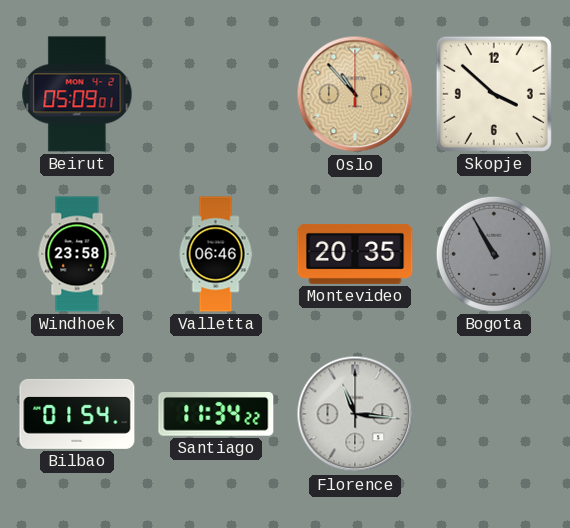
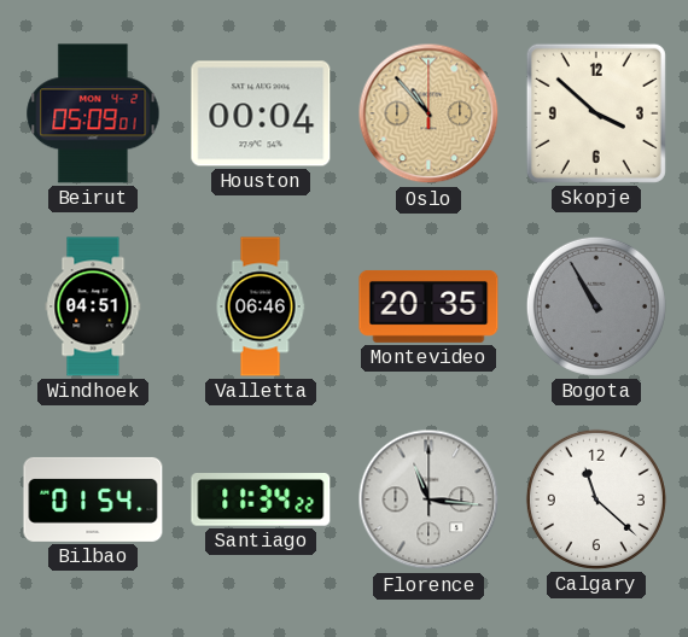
Houston: none -> 00:04
Windhoek: 23:58 -> 04:51
Calgary: none -> 11:22
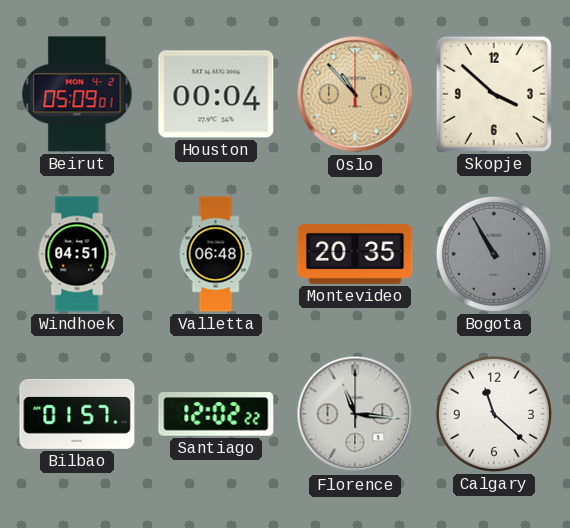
Valletta: 06:46 -> 06:48
Bilbao: 01:54 -> 01:57
Santiago: 11:34 -> 12:02
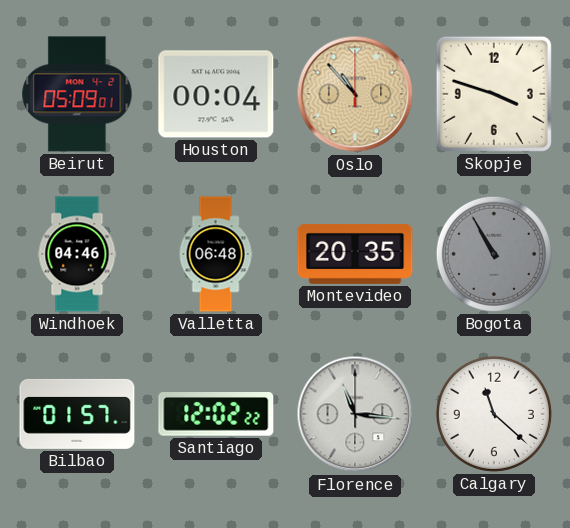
Skopje: 3:52 -> 3:48
Windhoek: 04:51 -> 04:46
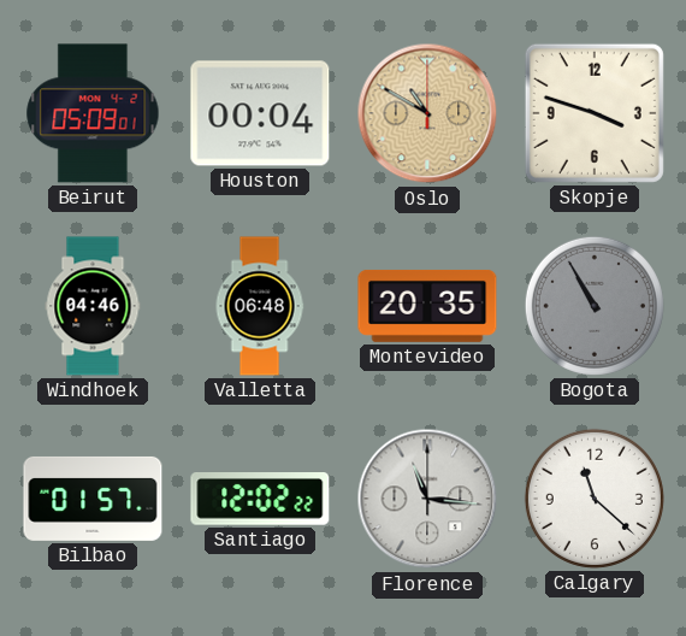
Oslo: 10:53 -> 10:50
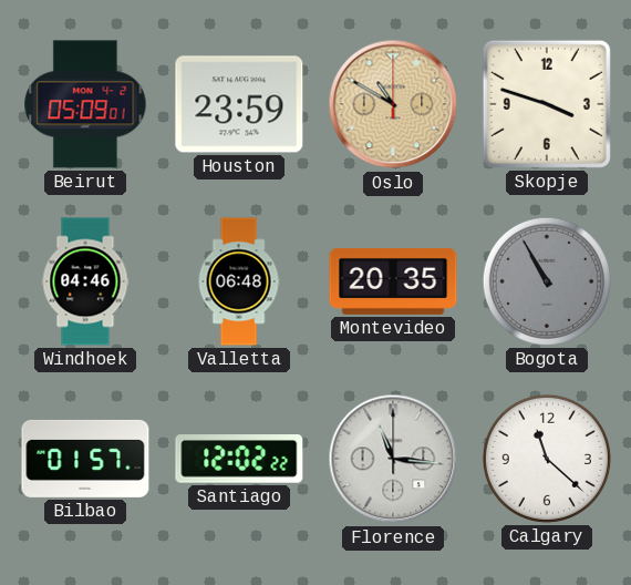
Houston: 00:04 -> 23:59
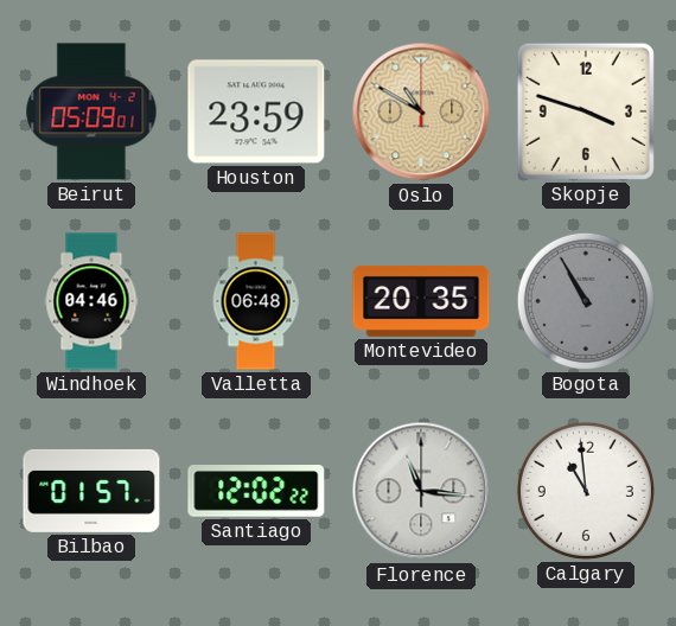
Calgary: 11:22 -> 10:59
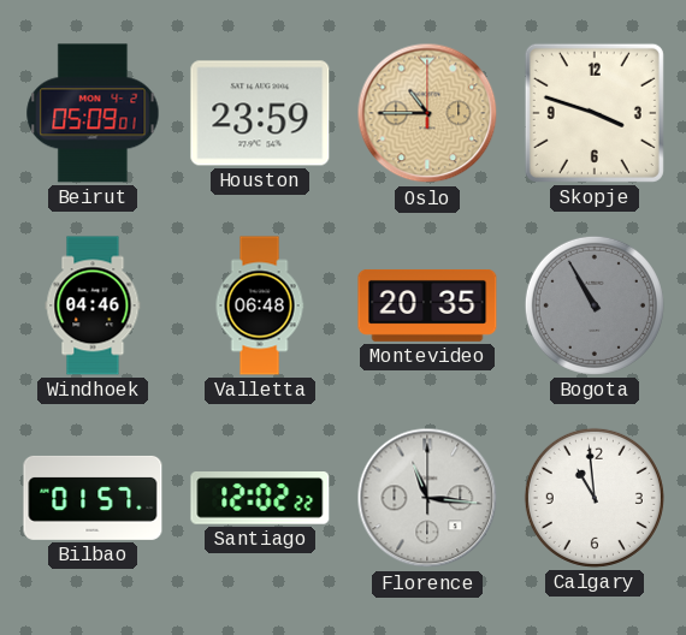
Oslo: 10:50 -> 10:45
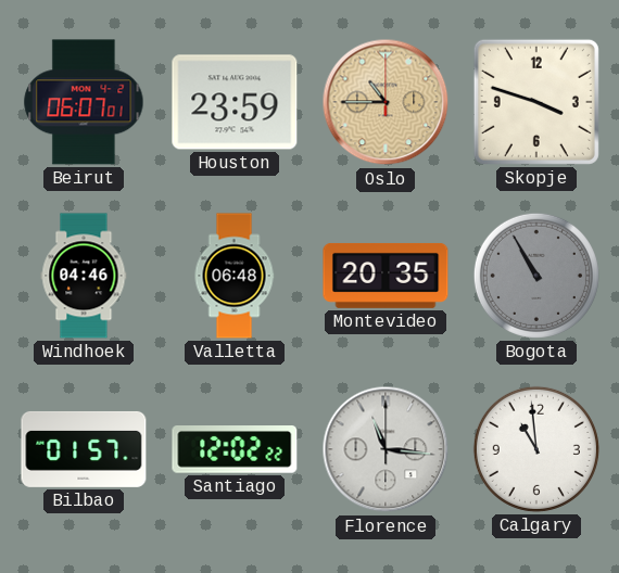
Beirut: 05:09 -> 06:07
